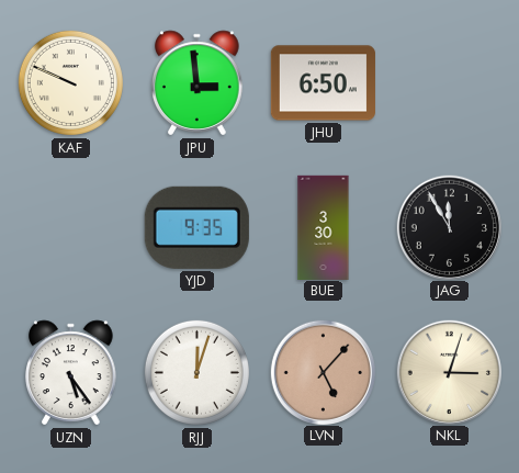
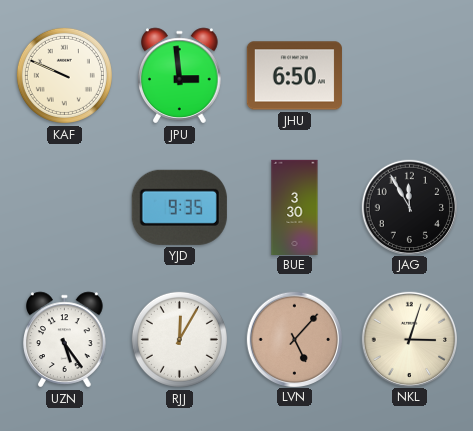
RJJ: 12:03 -> 12:05
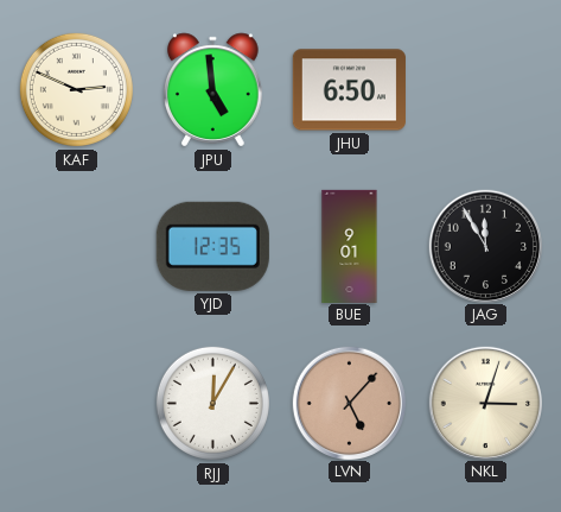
KAF: 9:49 -> 2:49
JPU: 2:59 -> 4:59
YJD: 9:35 -> 12:35
BUE: 3:30 -> 9:01
UZN: 5:24 -> none
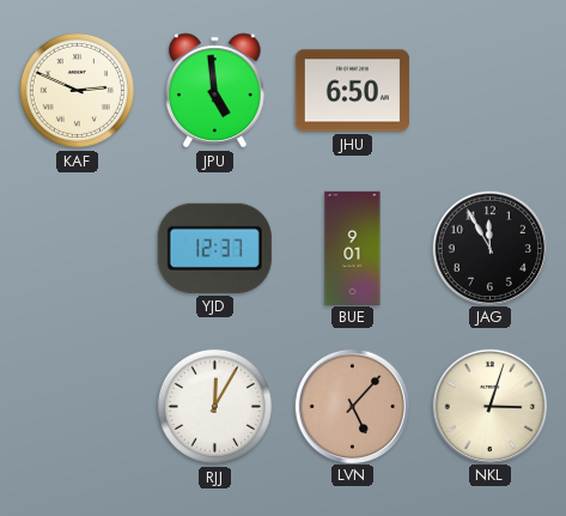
YJD: 12:35 -> 12:37
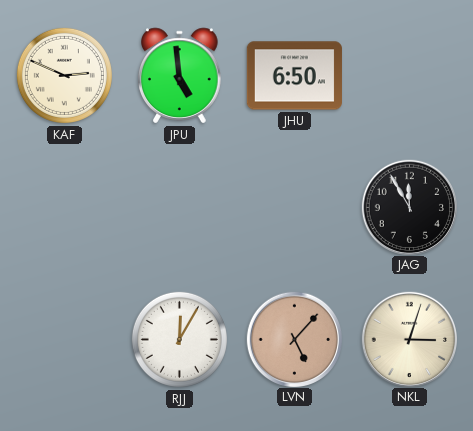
YJD: 12:37 -> none
BUE: 9:01 -> none
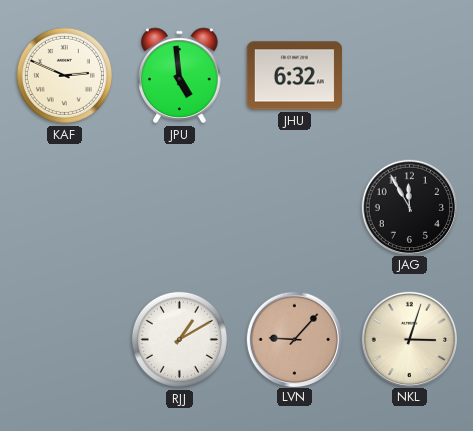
JHU: 6:50 -> 6:32
RJJ: 12:05 -> 1:10
LVN: 5:07 -> 9:07
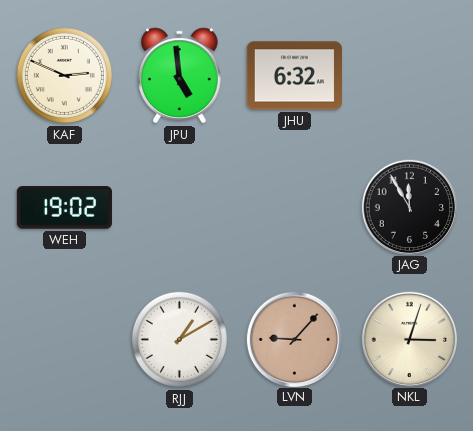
WEH: none -> 19:02
